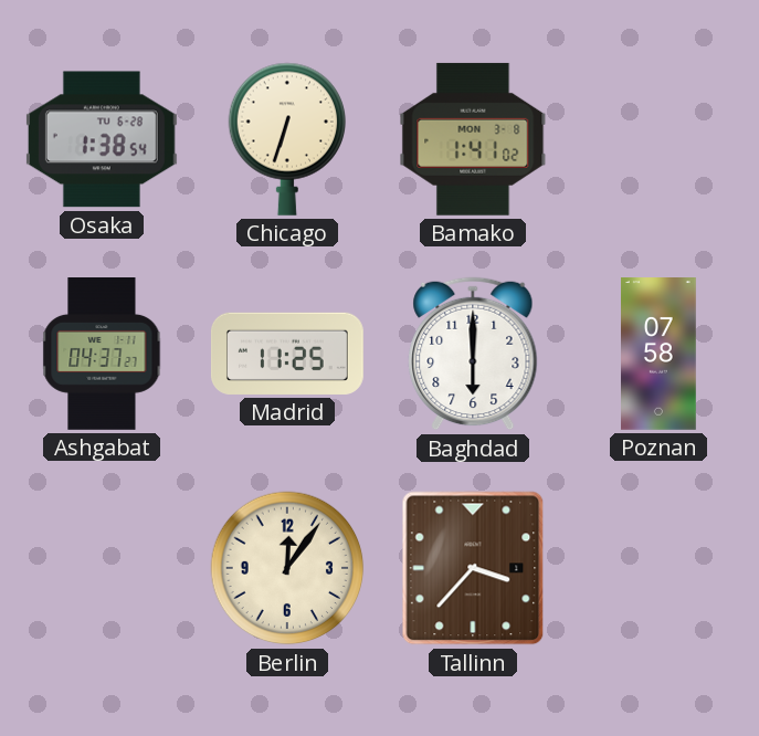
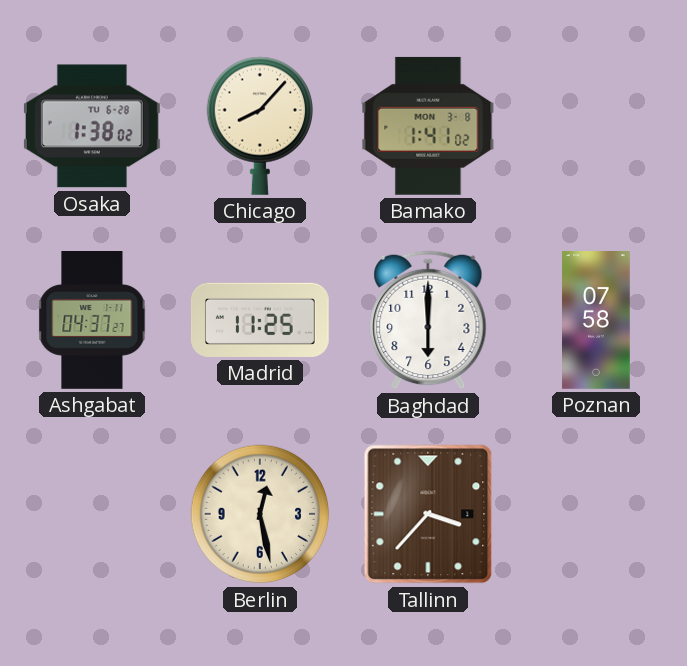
Osaka: 1:38:54 -> 1:38:02
Chicago: 6:33 -> 8:07
Berlin: 12:06 -> 12:28
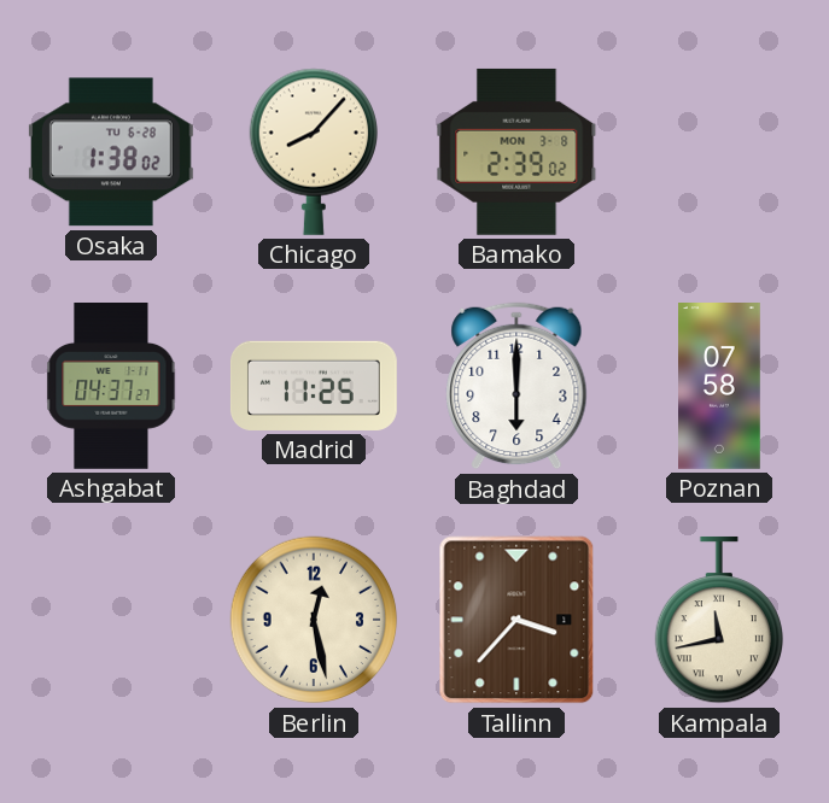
Bamako: 1:41 -> 2:39
Kampala: none -> 11:43
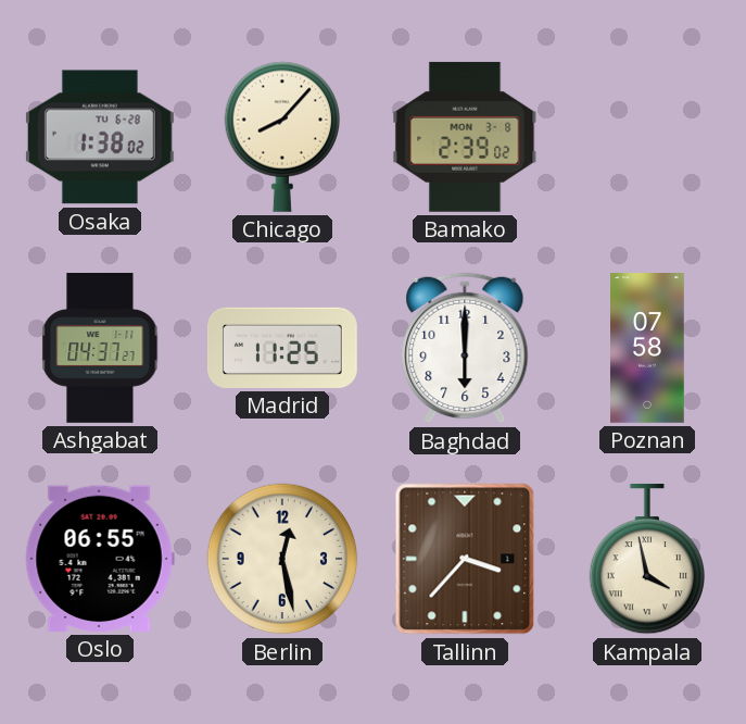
Oslo: none -> 06:55
Kampala: 11:43 -> 3:58
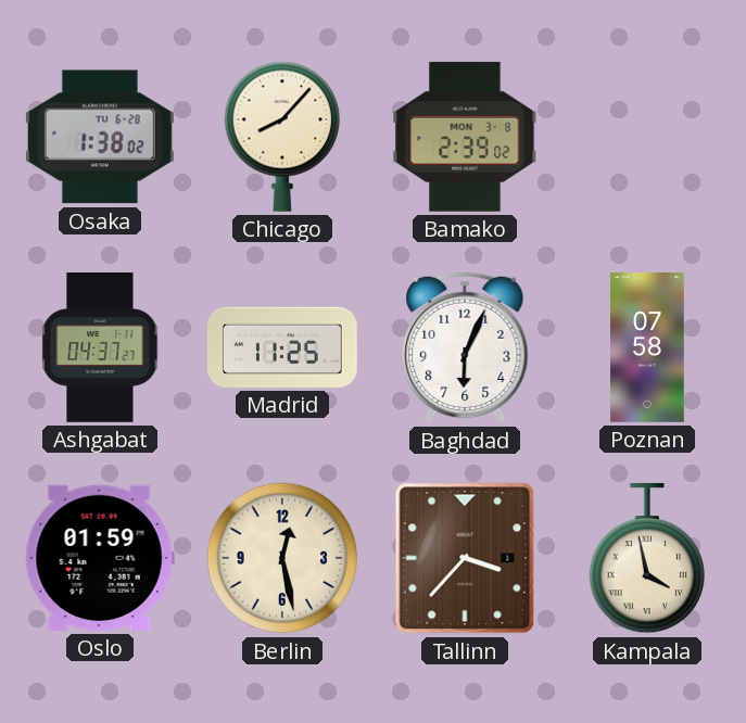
Baghdad: 6:00 -> 6:04
Oslo: 06:55 -> 01:59
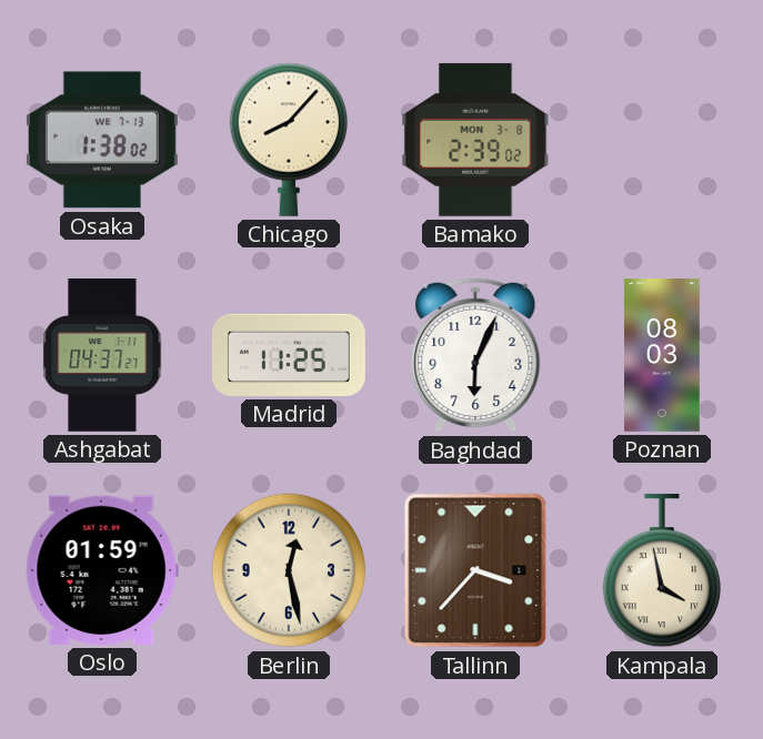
Osaka date: TU 6-28 -> WE 7-13
Poznan: 07:58 -> 08:03
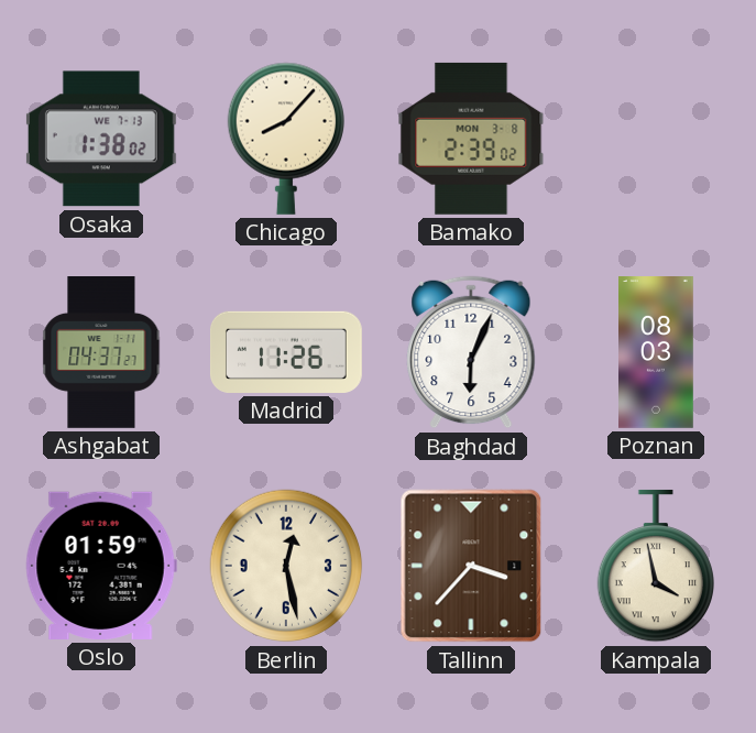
Madrid: 11:25 -> 11:26
